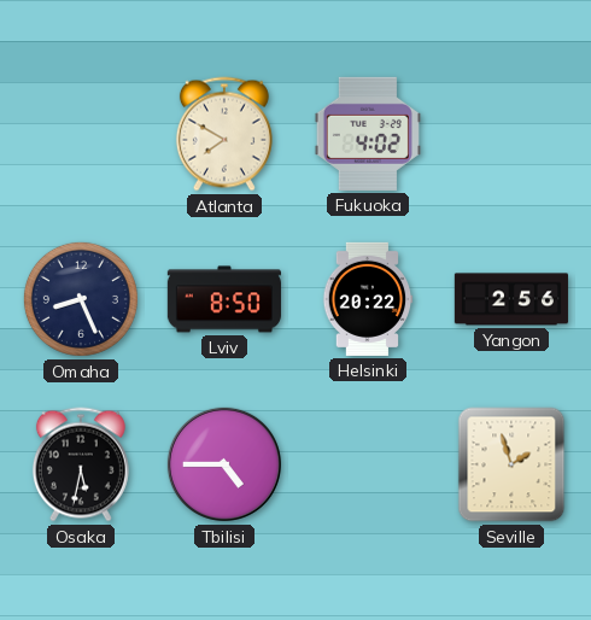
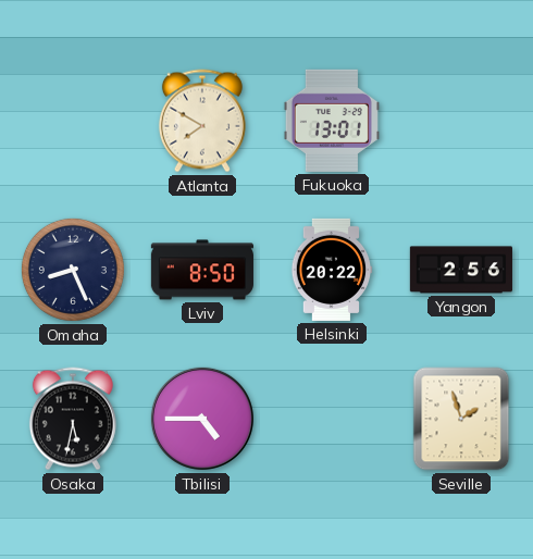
Fukuoka: 4:02 -> 13:01
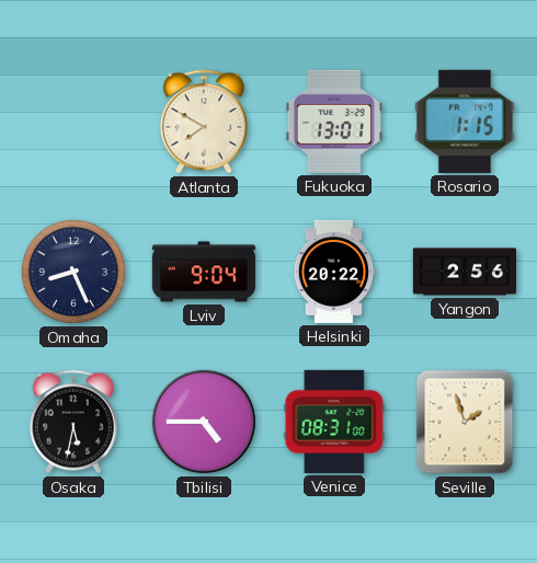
Rosario: none -> 1:15
Lviv: 8:50 -> 9:04
Venice: none -> 08:31
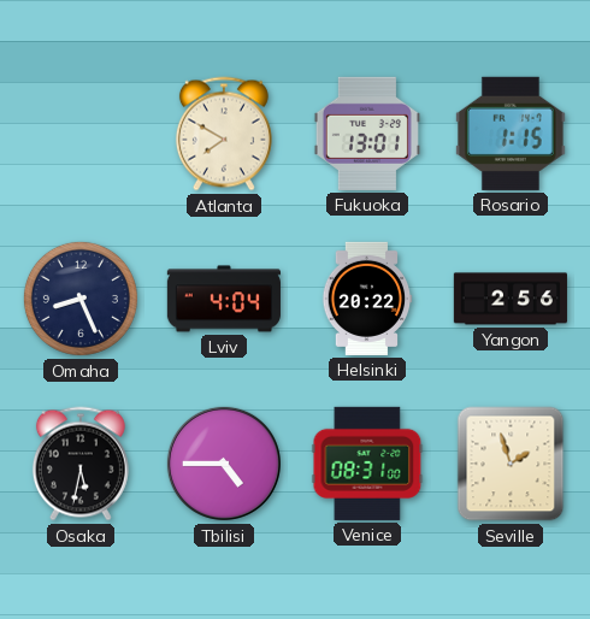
Lviv: 9:04 -> 4:04
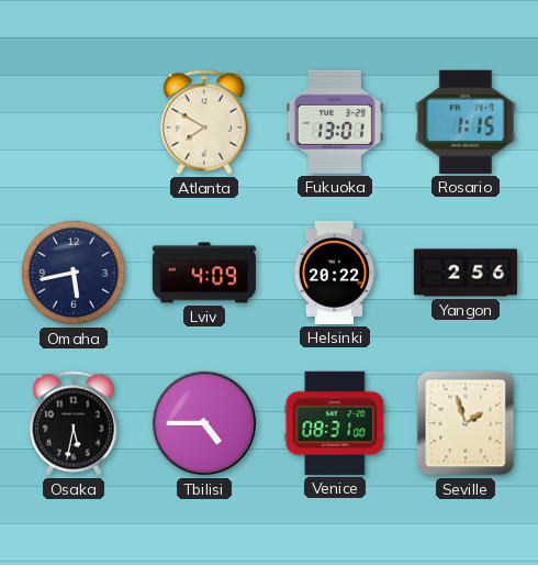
Omaha: 8:26 -> 5:43
Lviv: 4:04 -> 4:09
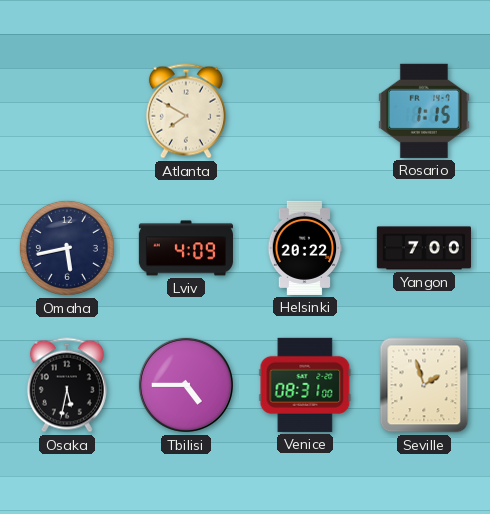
Fukuoka: 13:01 -> none
Yangon: 2:56 -> 7:00
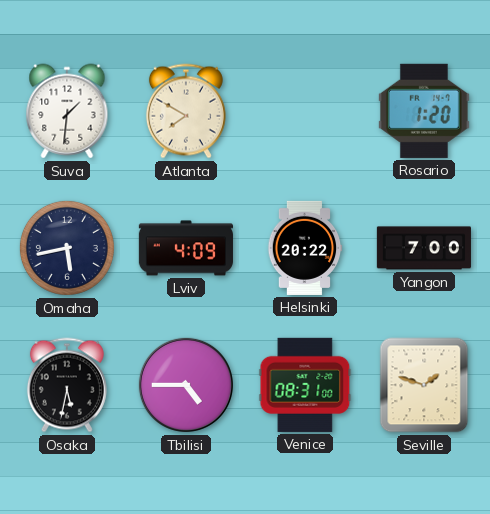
Suva: none -> 1:31
Rosario: 1:15 -> 1:20
Seville: 1:57 -> 1:48
